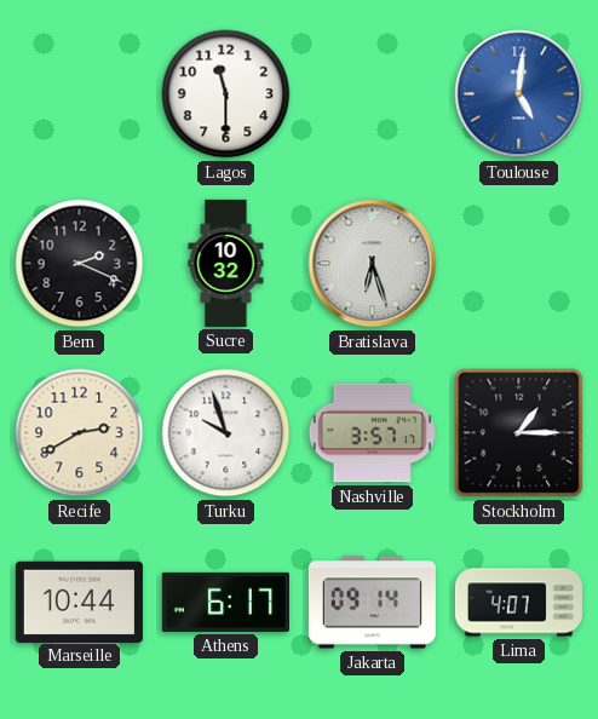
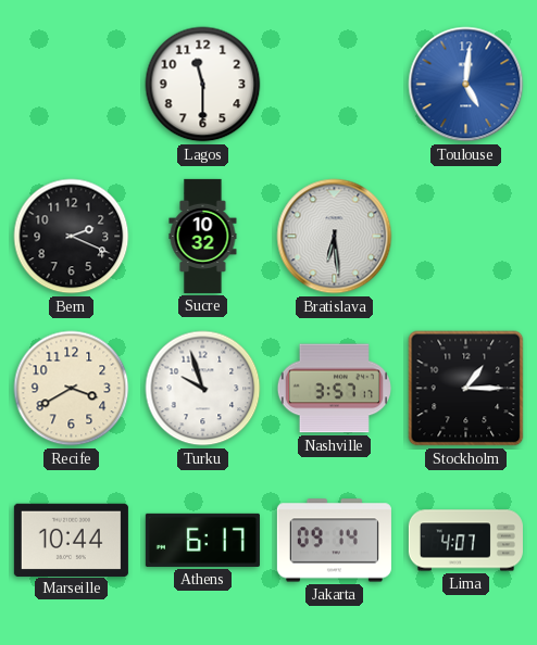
Bratislava: 6:27 -> 6:29
Recife: 2:40 -> 3:40
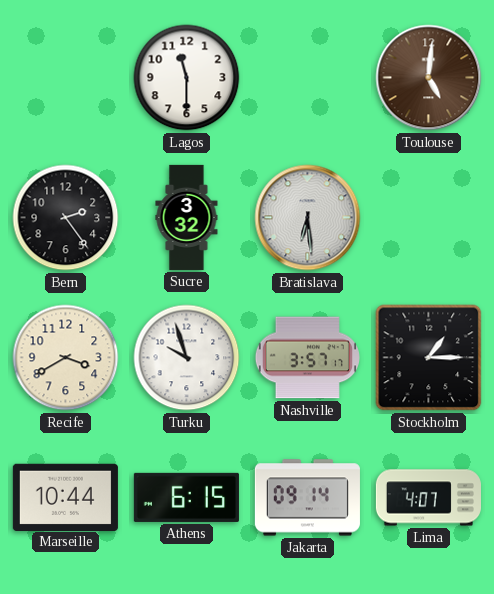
Toulouse dial: blue -> brown
Bern: 2:19 -> 2:24
Sucre: 10:32 -> 3:32
Athens: 6:17 -> 6:15
